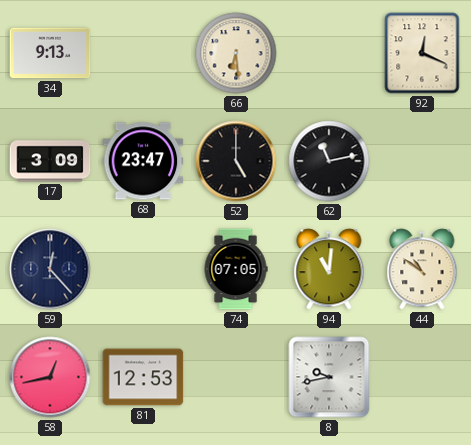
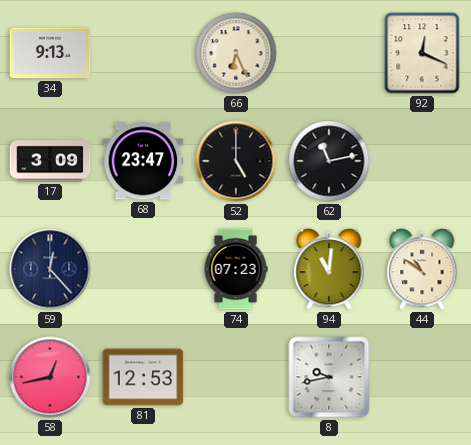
66: 6:29 -> 6:26
74: 07:05 -> 07:23
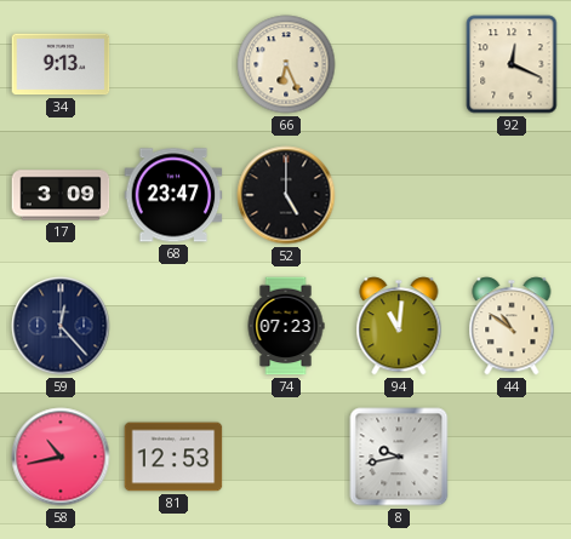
62: 11:13 -> none
58: 12:43 -> 10:43
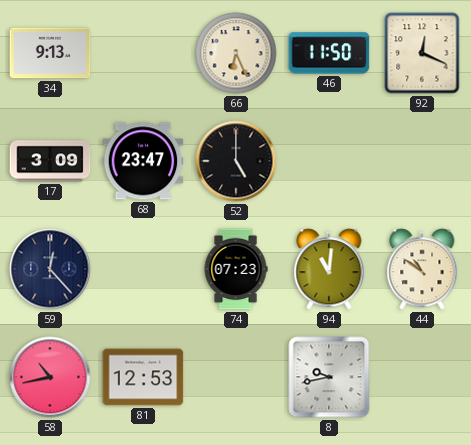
46: none -> 11:50
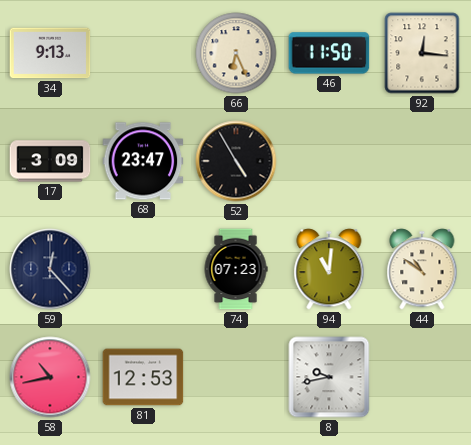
92: 12:19 -> 12:16
52: 5:00 -> 4:55
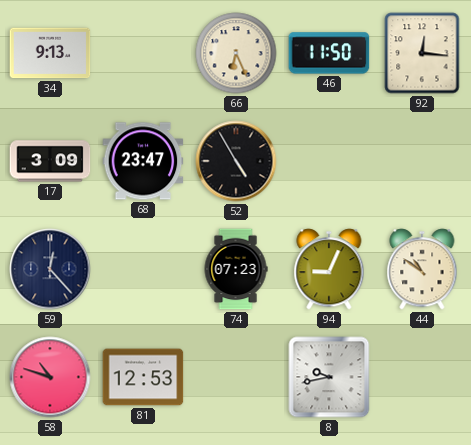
94: 11:01 -> 9:04
58: 10:43 -> 10:48
